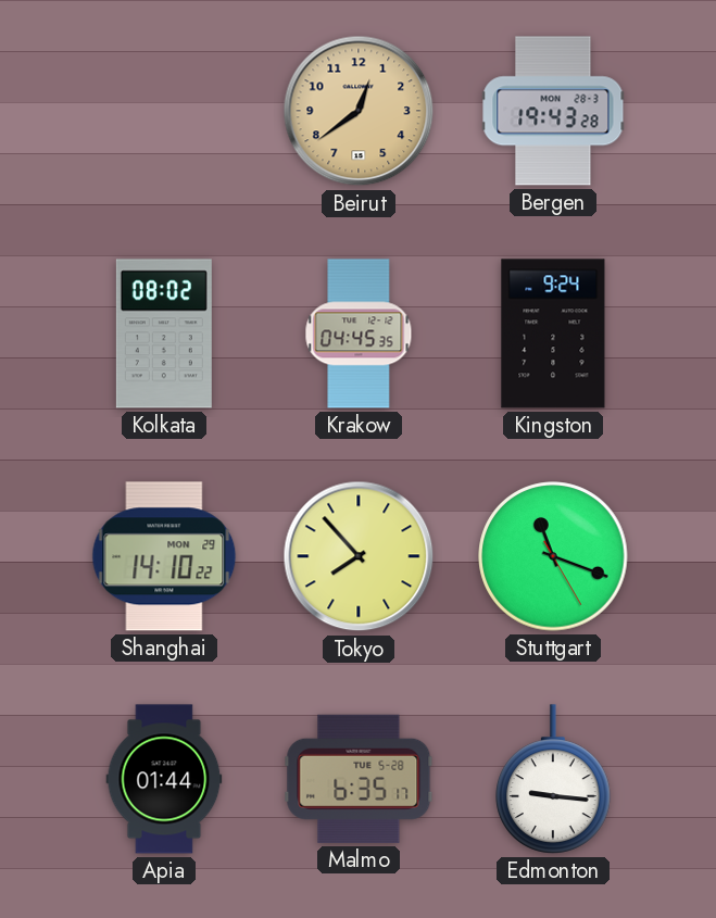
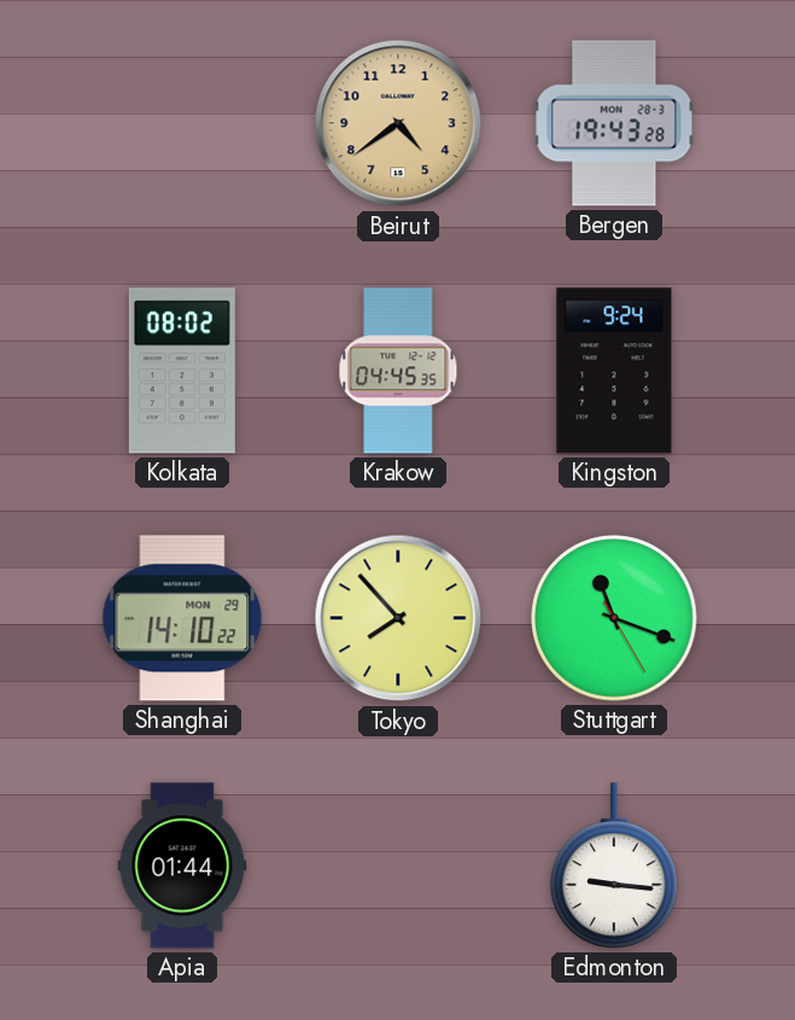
Beirut: 12:39 -> 4:39
Malmo: 6:35 -> none
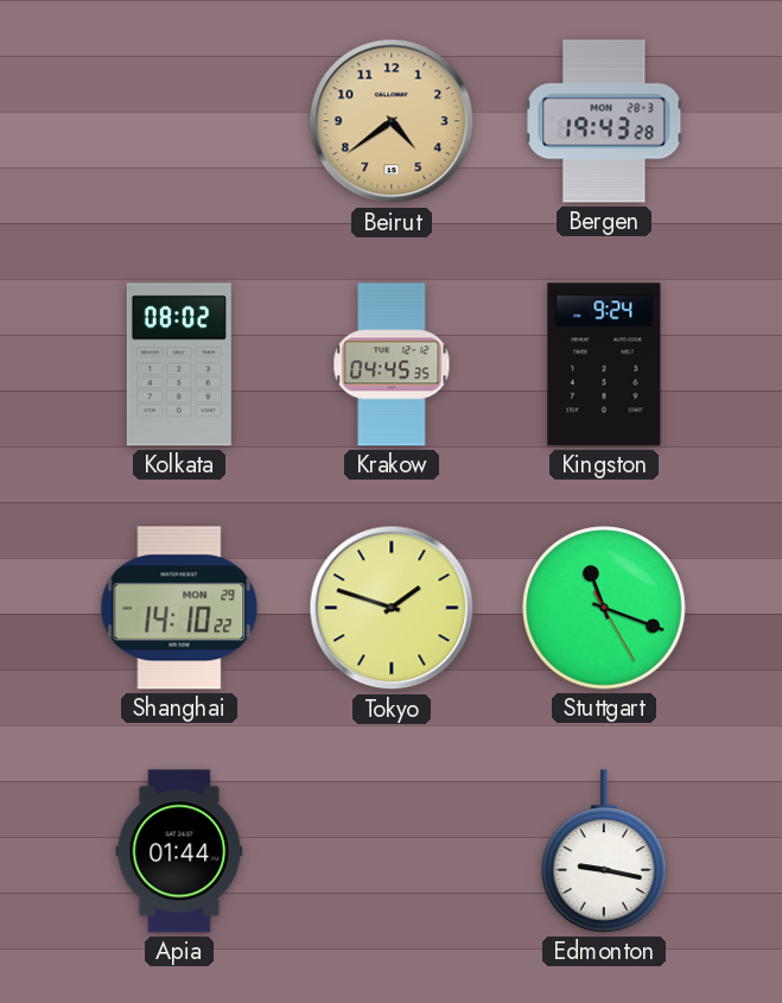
Tokyo: 7:53 -> 1:48
Edmonton: 9:16 -> 9:17
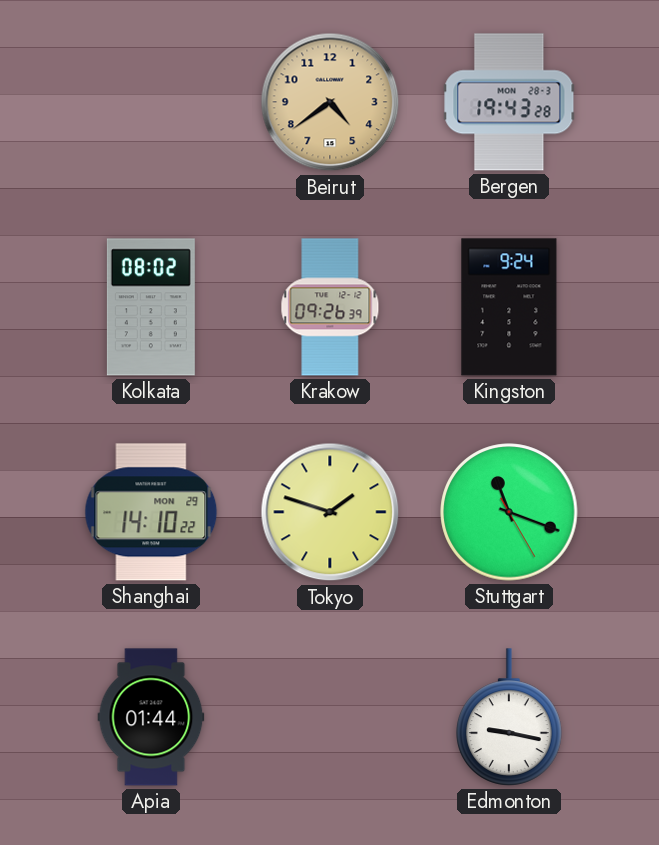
Krakow: 04:45 -> 09:26
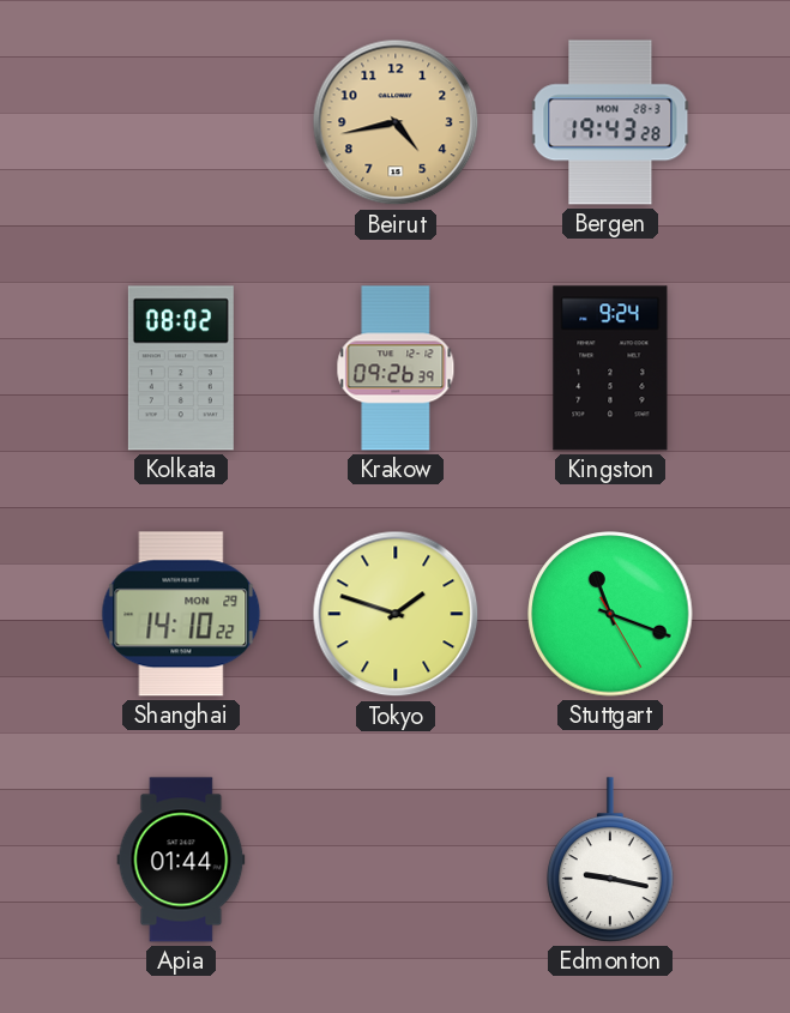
Beirut: 4:39 -> 4:43
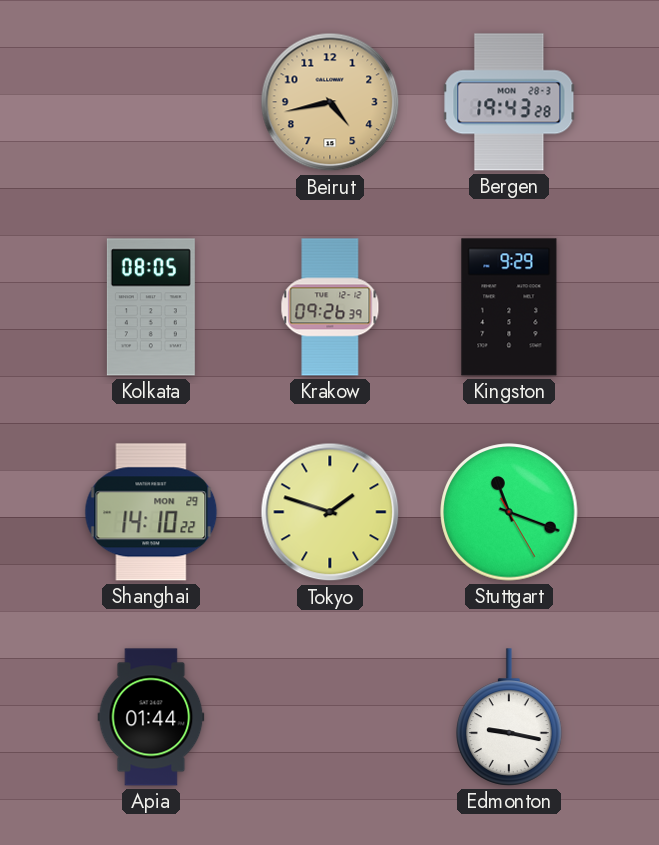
Kolkata: 08:02 -> 08:05
Kingston: 9:24 -> 9:29
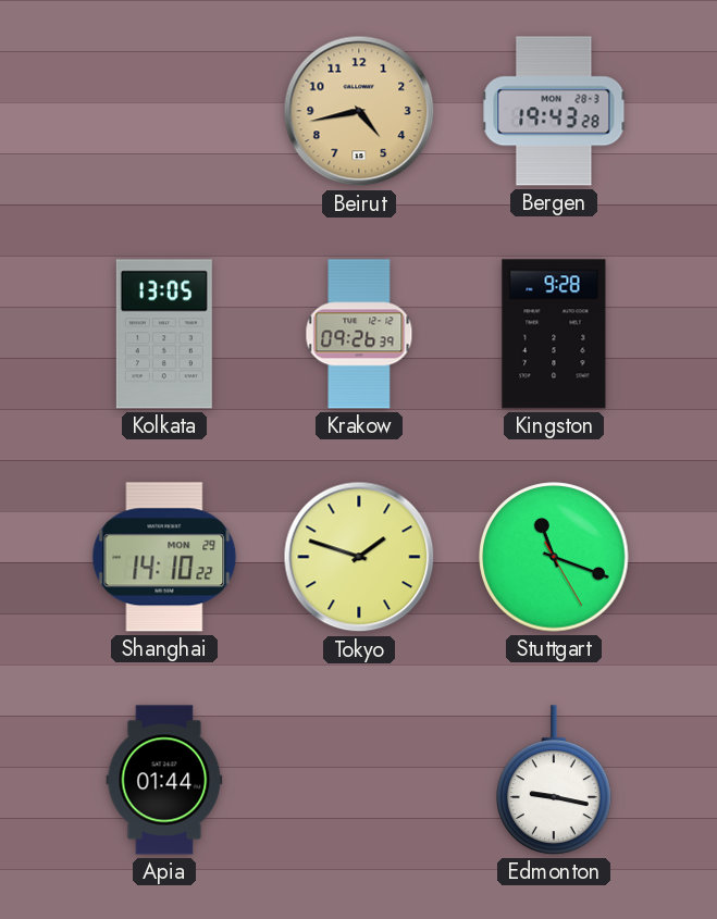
Kolkata: 08:05 -> 13:05
Kingston: 9:29 -> 9:28
